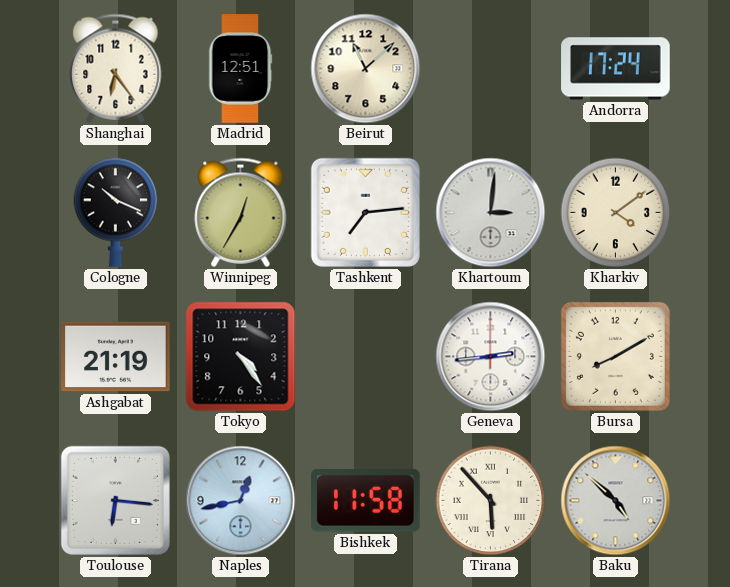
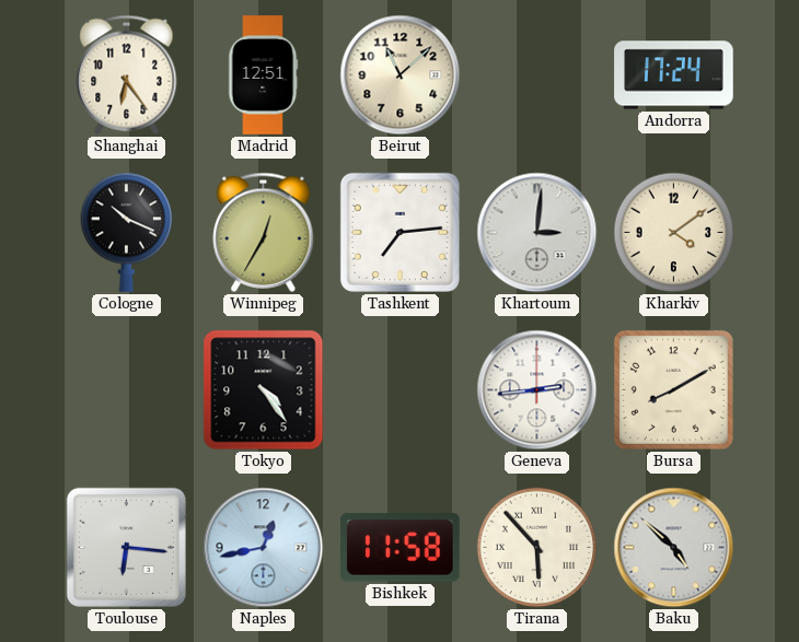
Ashgabat: 21:19 -> none
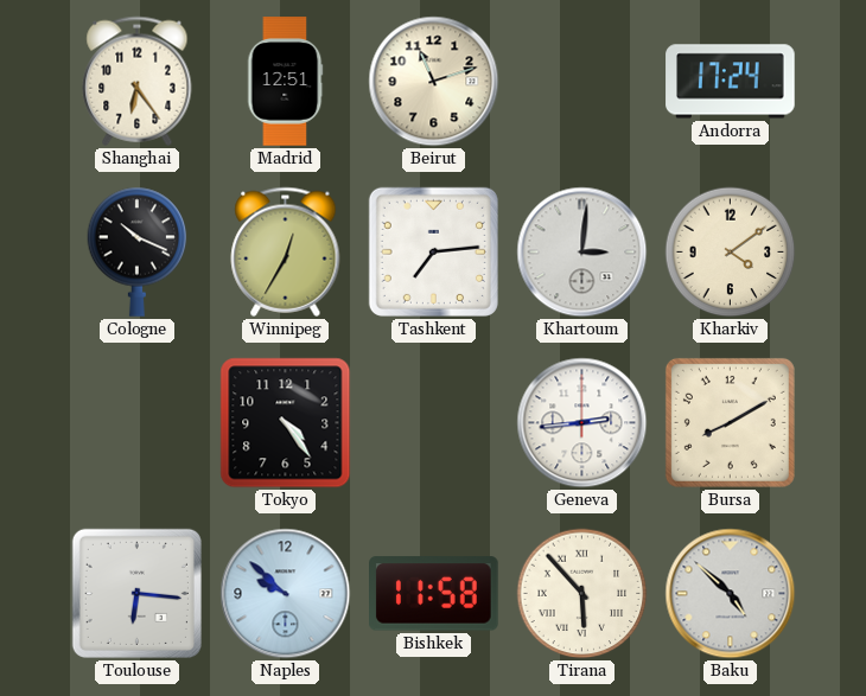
Beirut: 11:08 -> 11:12
Naples: 12:43 -> 9:52
